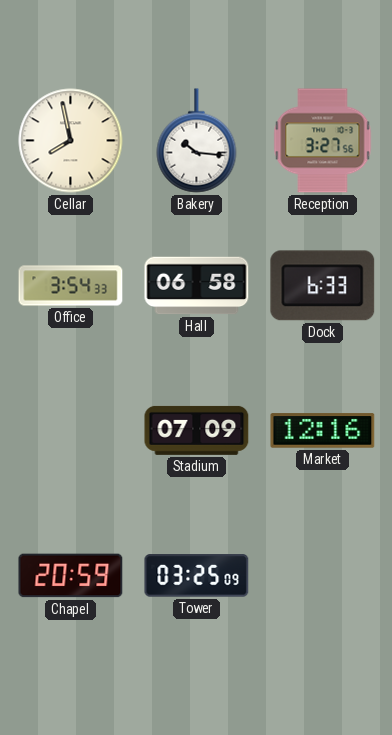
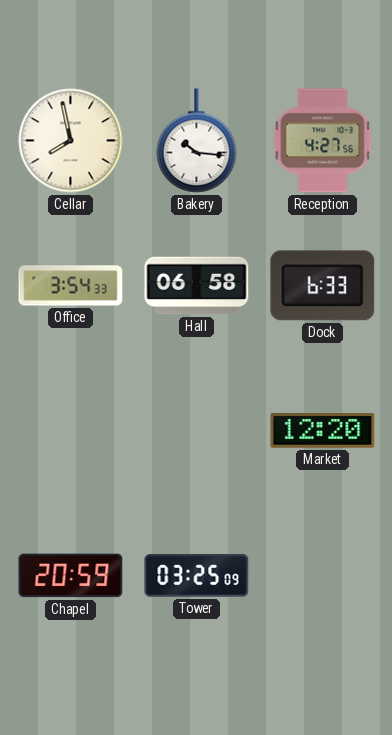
Reception: 3:27 -> 4:27
Stadium: 07:09 -> none
Market: 12:16 -> 12:20
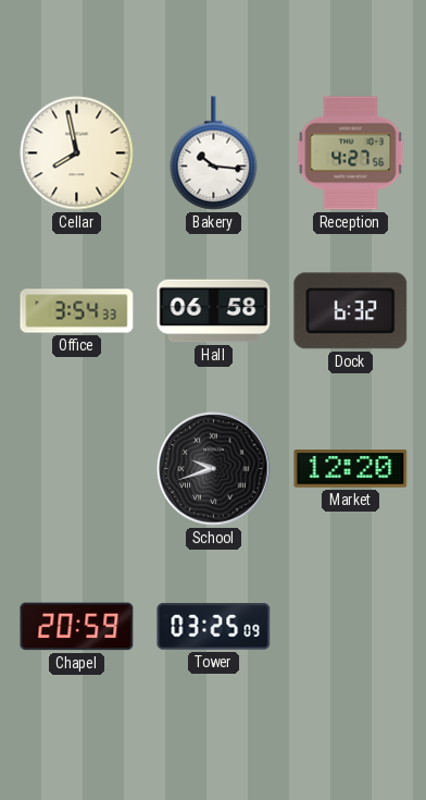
Dock: 6:33 -> 6:32
School: none -> 9:42
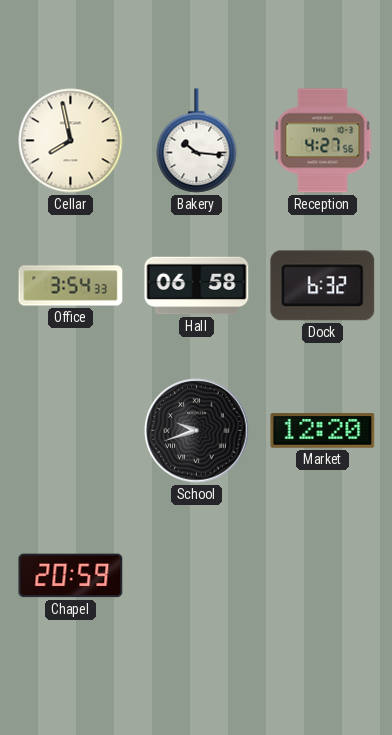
Tower: 03:25 -> none
